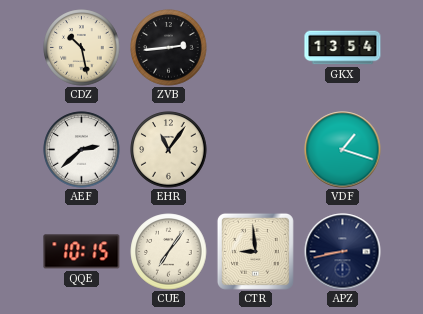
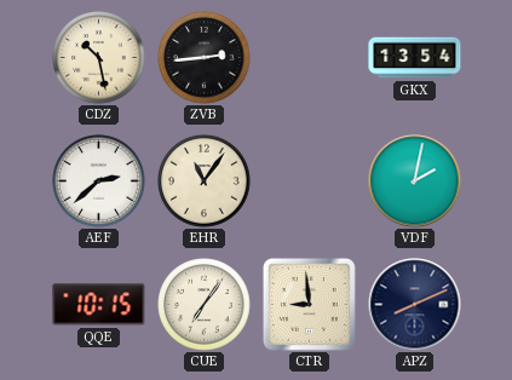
VDF: 1:18 -> 2:02
APZ: 8:43 -> 8:11
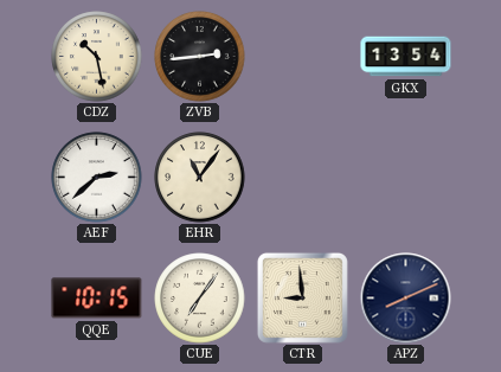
VDF: 2:02 -> none
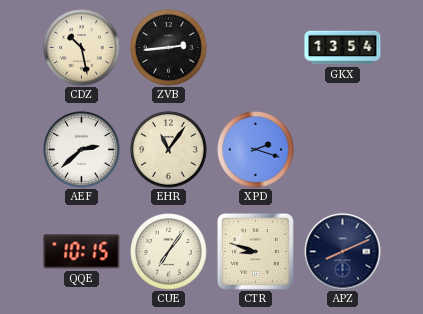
XPD: none -> 2:18
CTR: 8:59 -> 8:48
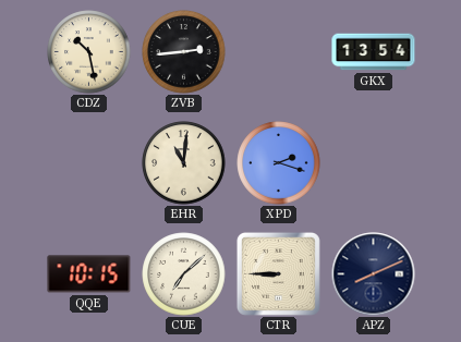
AEF: 2:38 -> none
EHR: 11:06 -> 11:01
CUE: 7:06 -> 7:08
CTR: 8:48 -> 8:45
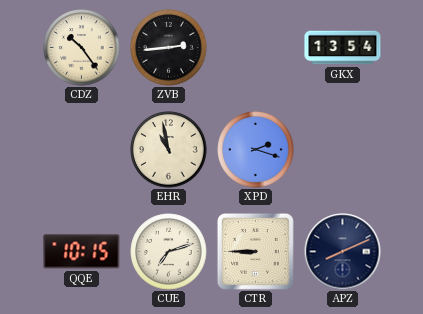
CDZ: 10:28 -> 10:24
EHR: 11:01 -> 10:58
CUE: 7:08 -> 7:12
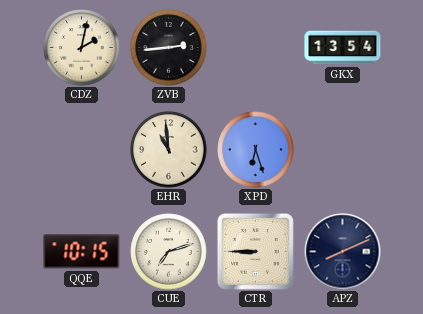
CDZ: 10:24 -> 2:02
EHR: 10:58 -> 10:59
XPD: 2:18 -> 6:27
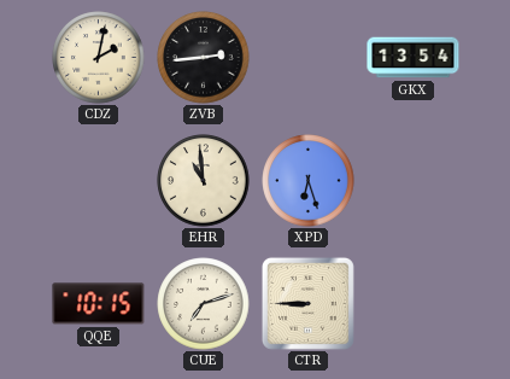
APZ: 8:11 -> none
